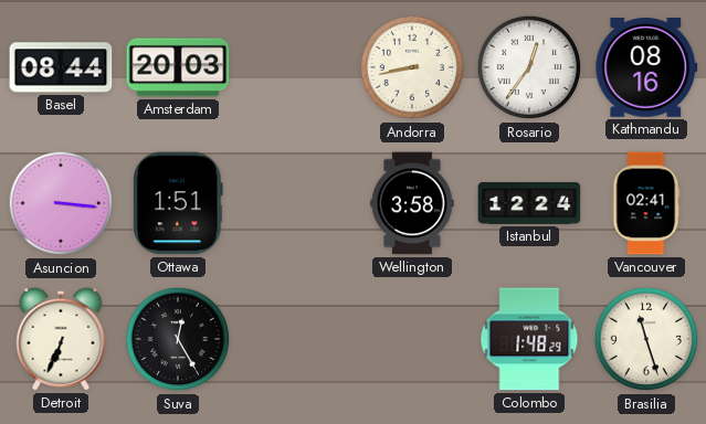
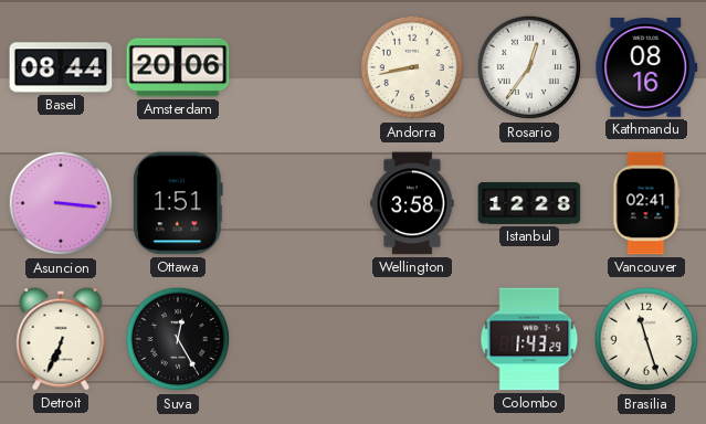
Amsterdam: 20:03 -> 20:06
Istanbul: 12:24 -> 12:28
Colombo: 1:48 -> 1:43
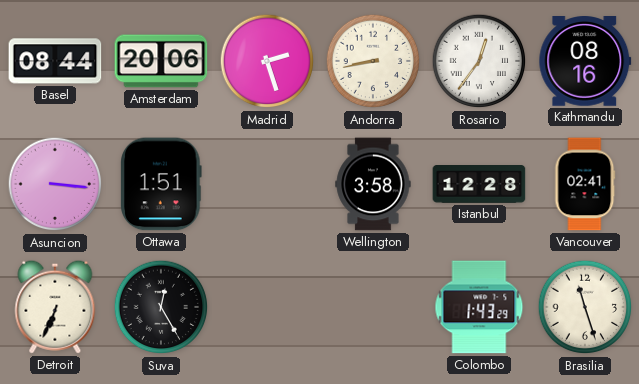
Madrid: none -> 2:27
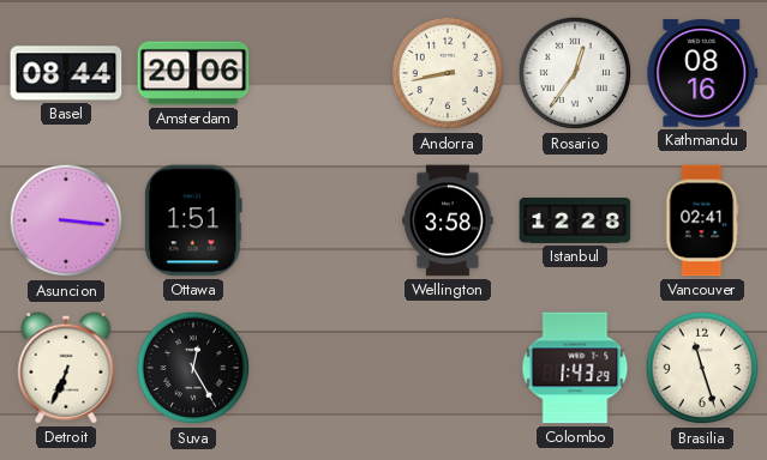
Madrid: 2:27 -> none
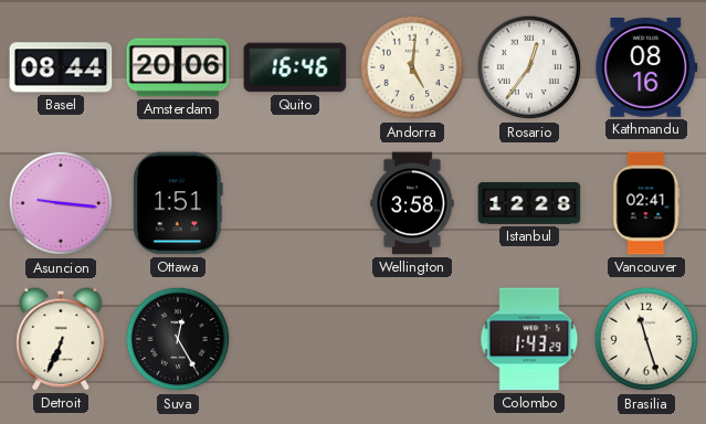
Quito: none -> 16:46
Andorra: 8:43 -> 5:01
Asuncion: 3:16 -> 9:16
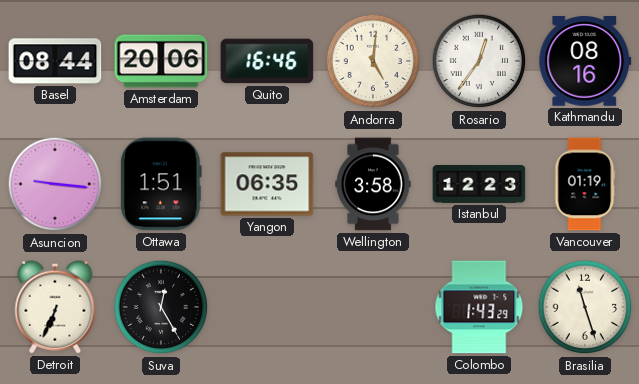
Yangon: none -> 06:35
Istanbul: 12:28 -> 12:23
Vancouver: 02:41 -> 01:19
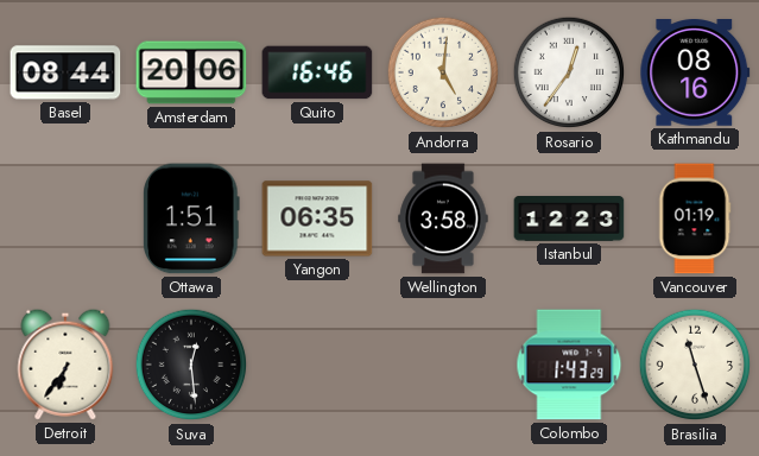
Asuncion: 9:16 -> none
Detroit: 6:34 -> 6:36
Suva: 12:25 -> 12:29
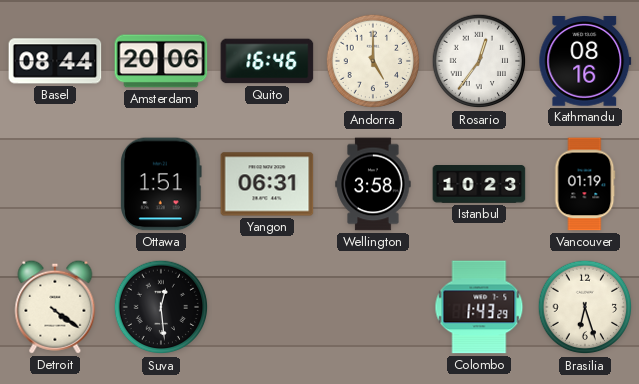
Andorra: 5:01 -> 5:00
Yangon: 06:35 -> 06:31
Istanbul: 12:23 -> 10:23
Detroit: 6:36 -> 4:21
Brasilia: 11:27 -> 6:27
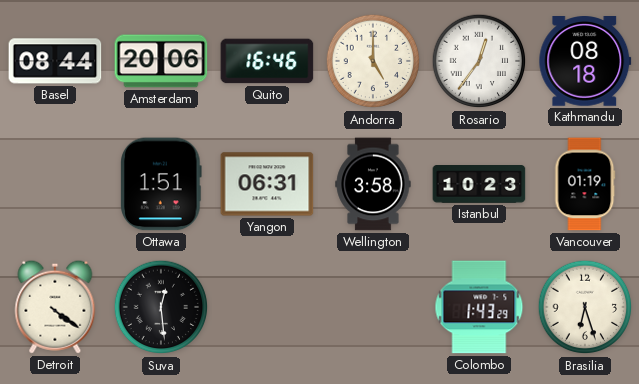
Kathmandu: 08:16 -> 08:18
